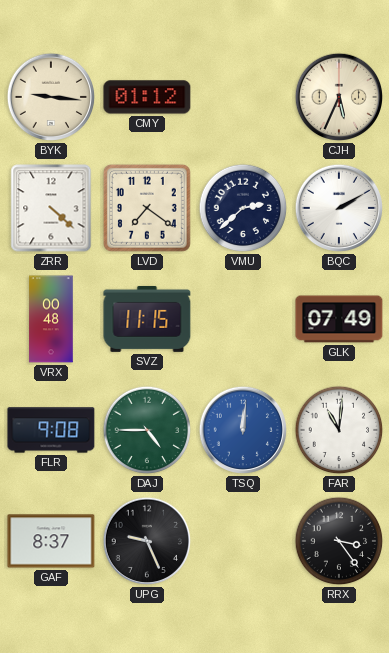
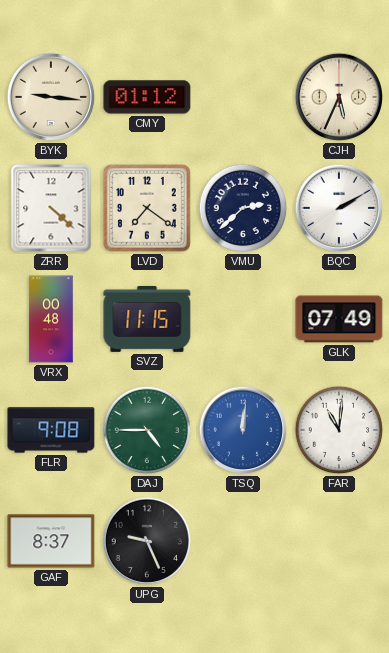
RRX: 3:24 -> none
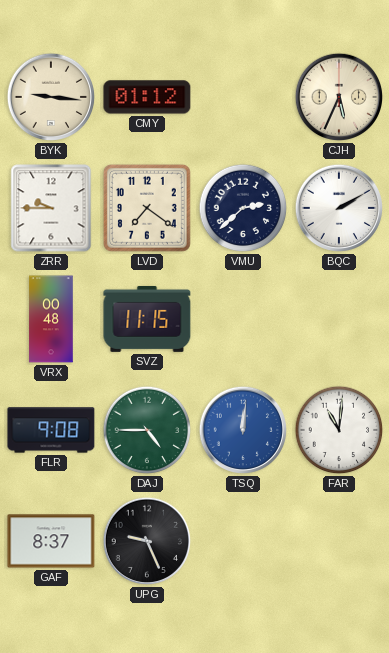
ZRR: 4:22 -> 9:45
GLK: 07:49 -> none
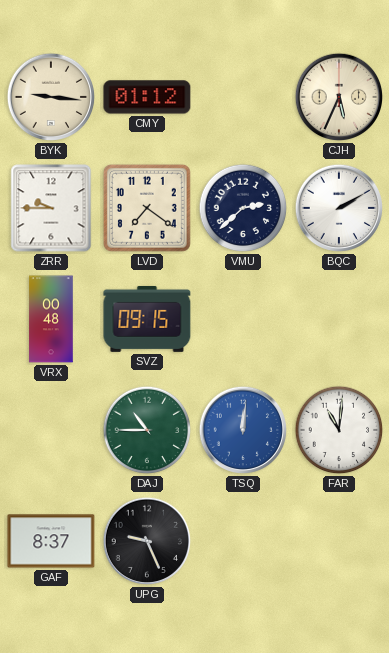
SVZ: 11:15 -> 09:15
FLR: 9:08 -> none
DAJ: 4:45 -> 10:45
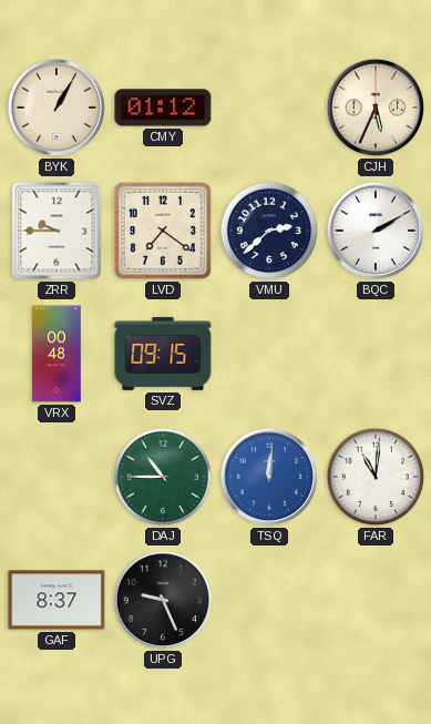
BYK: 9:16 -> 1:05
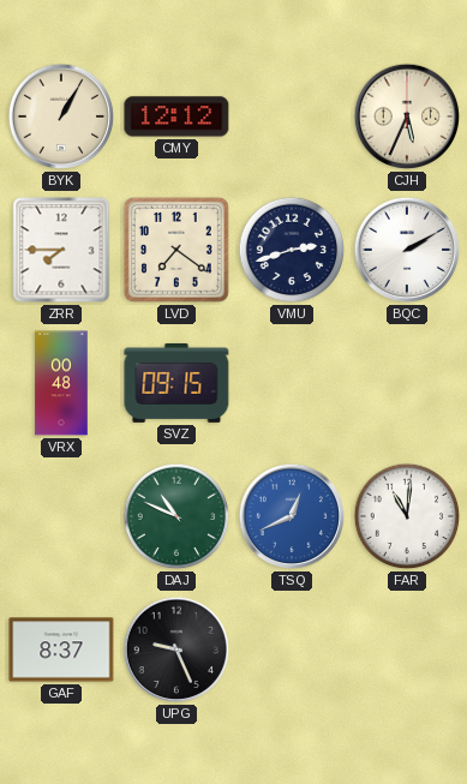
CMY: 01:12 -> 12:12
ZRR: 9:45 -> 7:45
VMU: 2:38 -> 2:42
DAJ: 10:45 -> 10:49
TSQ: 12:01 -> 12:41
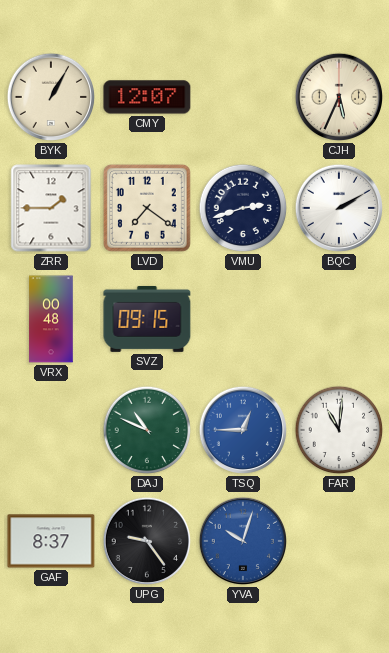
CMY: 12:12 -> 12:07
ZRR: 7:45 -> 1:45
TSQ: 12:41 -> 12:45
UPG: 9:26 -> 9:24
YVA: none -> 10:03
